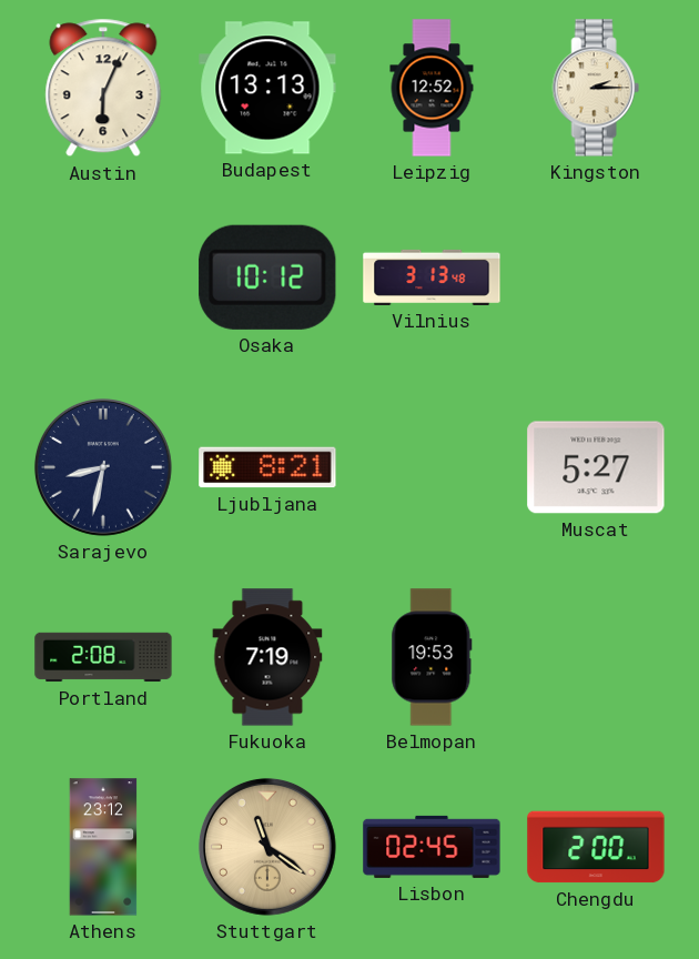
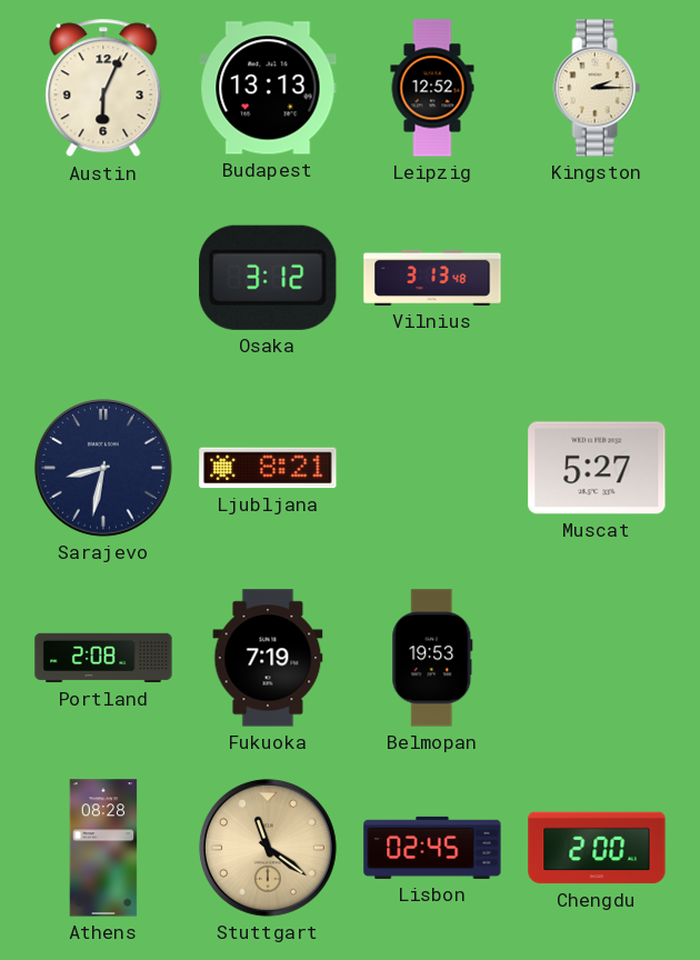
Osaka: 10:12 -> 3:12
Athens: 23:12 -> 08:28
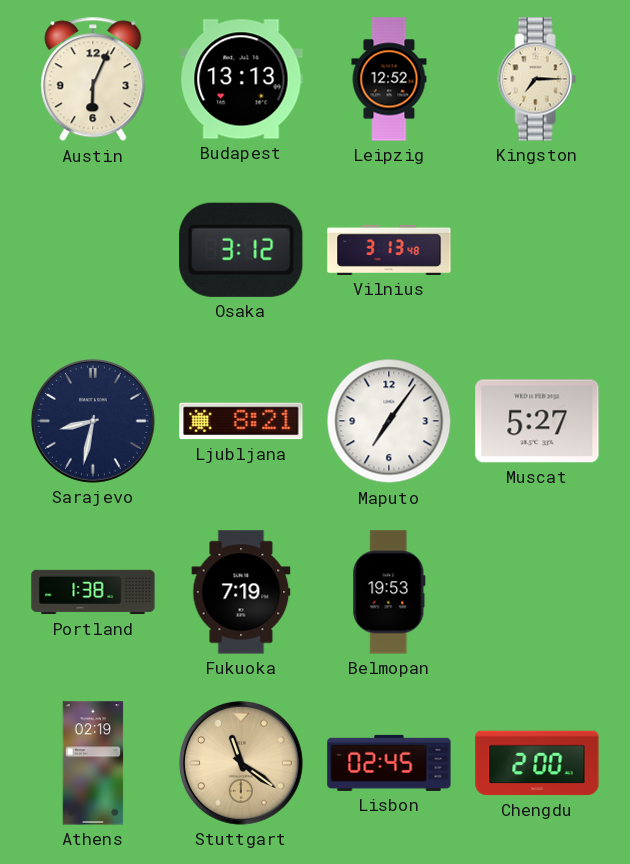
Kingston: 2:15 -> 7:15
Maputo: none -> 7:06
Portland: 2:08 -> 1:38
Athens: 08:28 -> 02:19
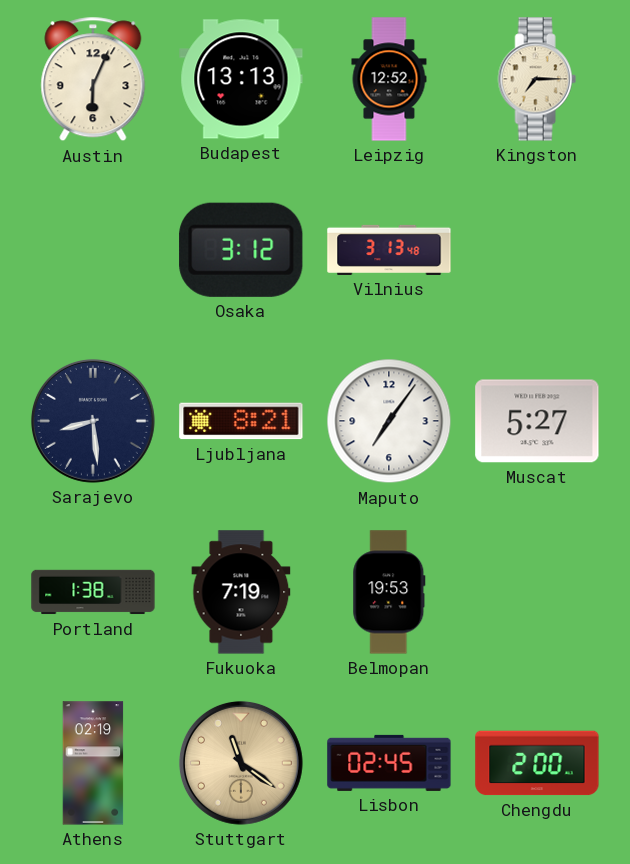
Sarajevo: 8:32 -> 8:29
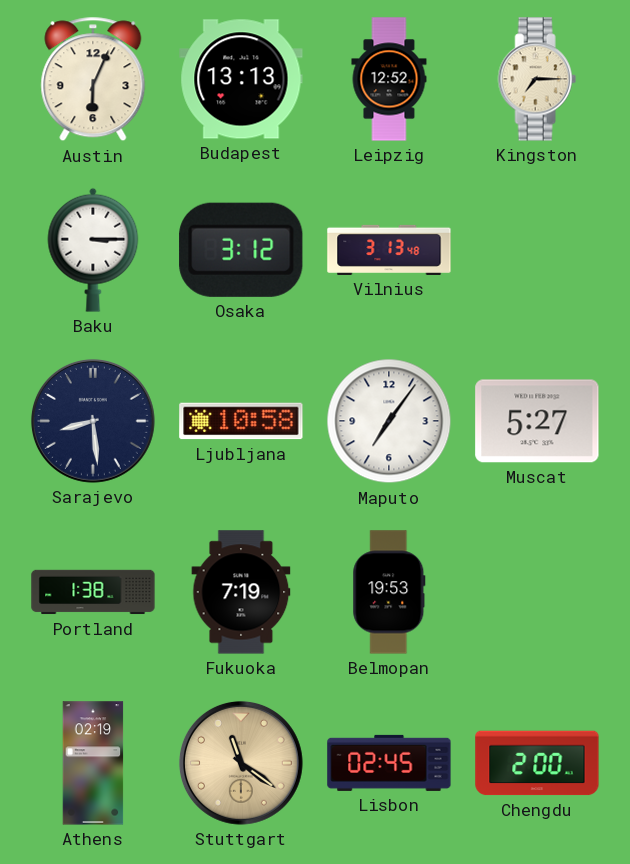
Baku: none -> 3:15
Ljubljana: 8:21 -> 10:58
